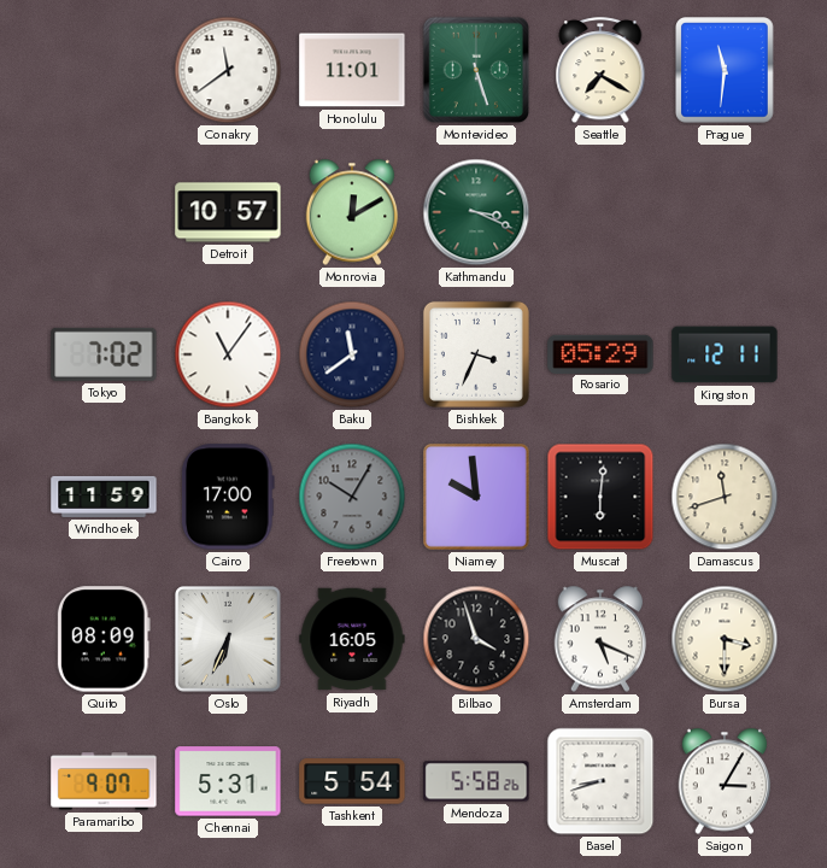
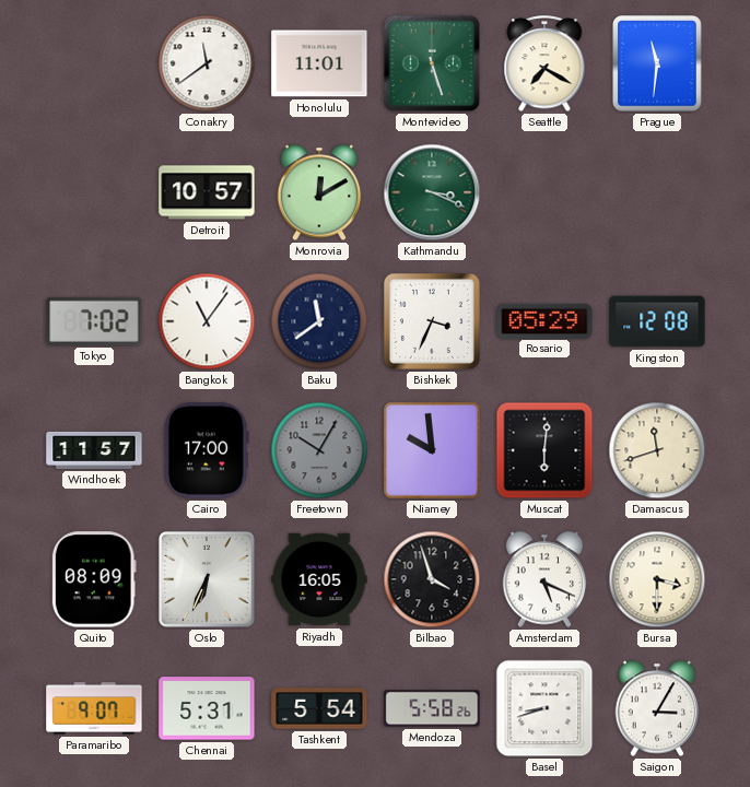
Kingston: 12:11 -> 12:08
Windhoek: 11:59 -> 11:57
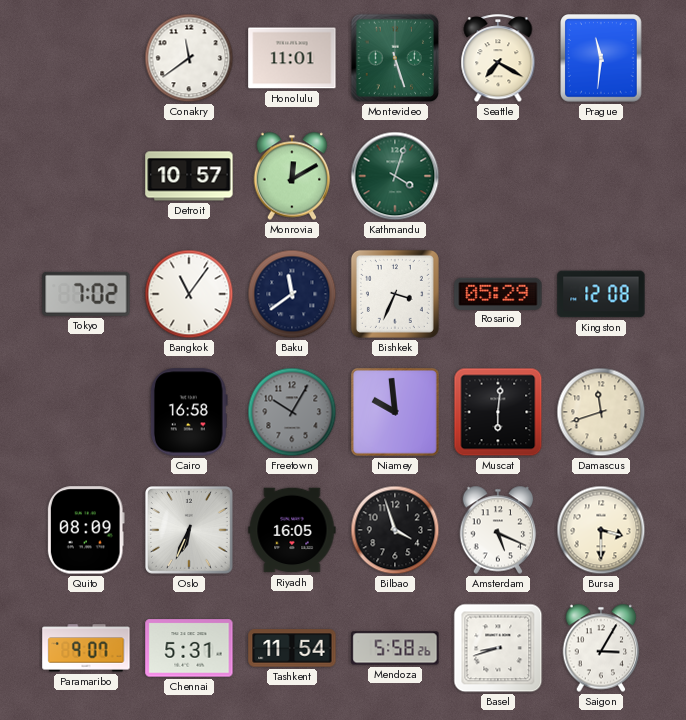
Kathmandu: 3:19 -> 4:03
Windhoek: 11:57 -> none
Cairo: 17:00 -> 16:58
Tashkent: 5:54 -> 11:54
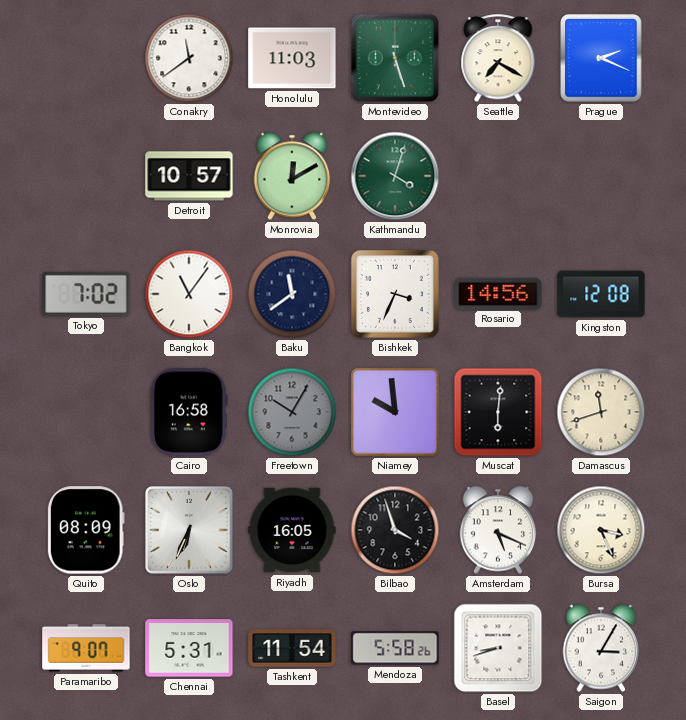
Honolulu: 11:01 -> 11:03
Prague: 11:31 -> 2:19
Rosario: 05:29 -> 14:56
Bursa: 3:30 -> 3:26
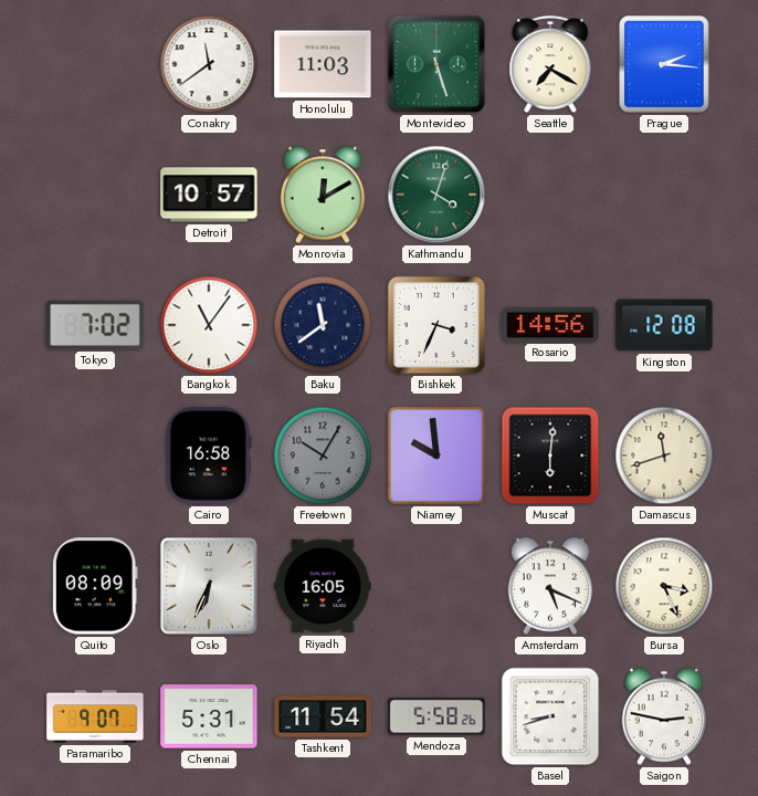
Prague: 2:19 -> 2:16
Bilbao: 3:57 -> none
Saigon: 3:05 -> 2:47
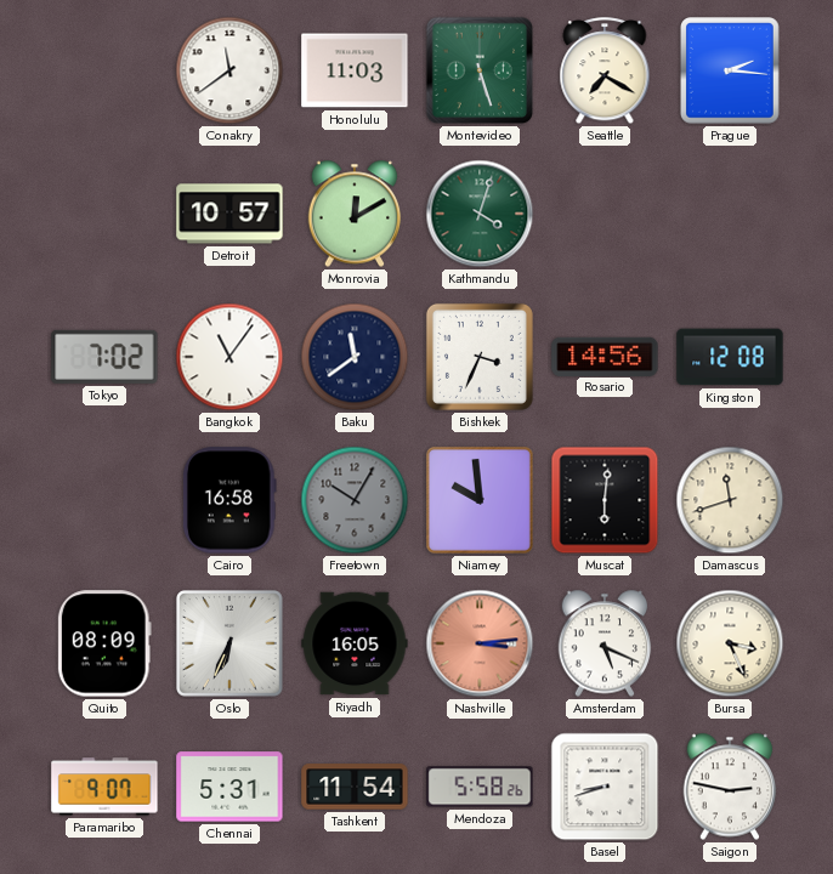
Nashville: none -> 3:14
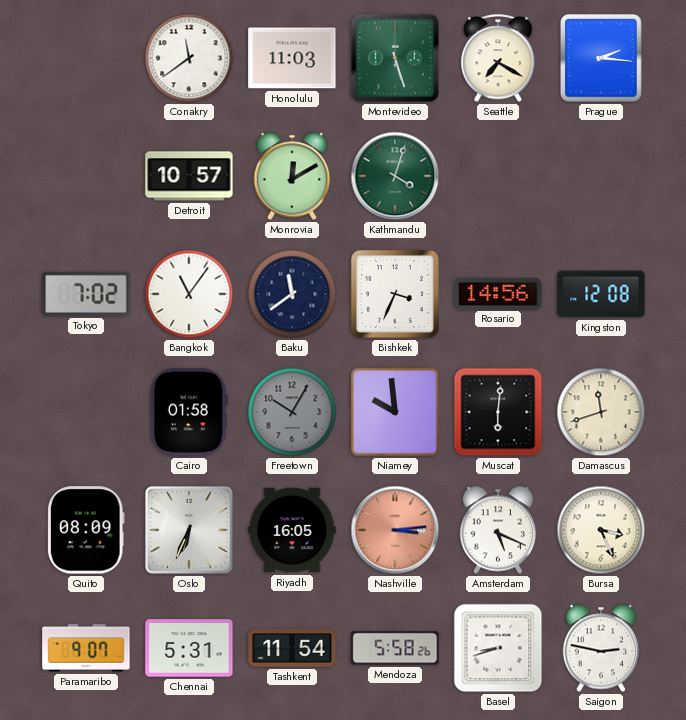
Cairo: 16:58 -> 01:58
